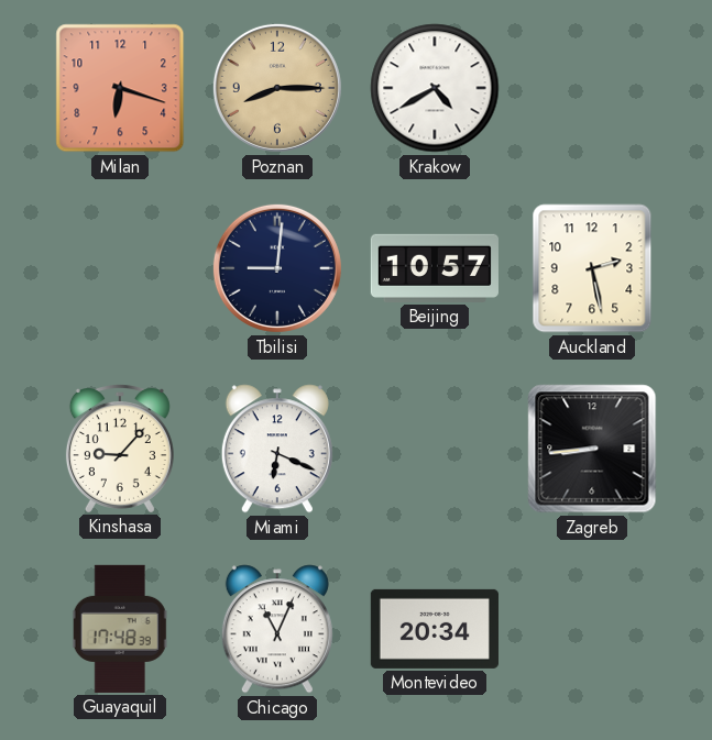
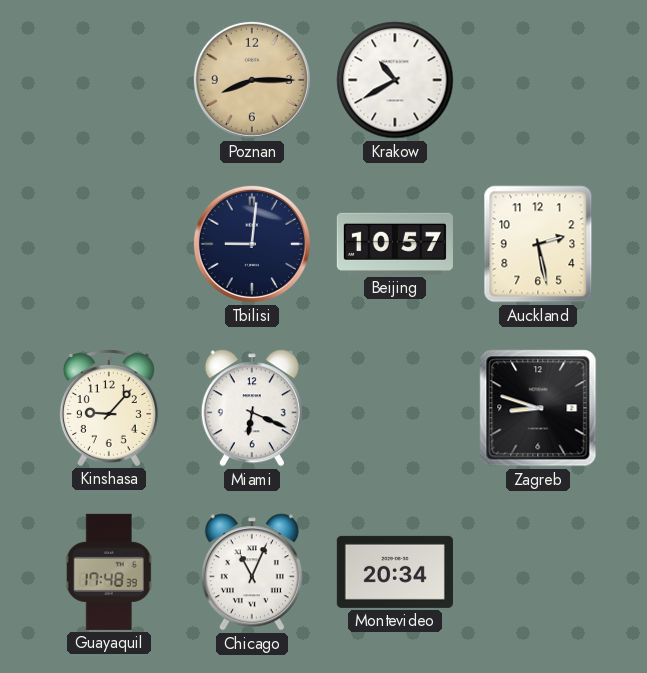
Milan: 6:18 -> none
Krakow: 4:40 -> 10:40
Zagreb: 8:44 -> 8:48
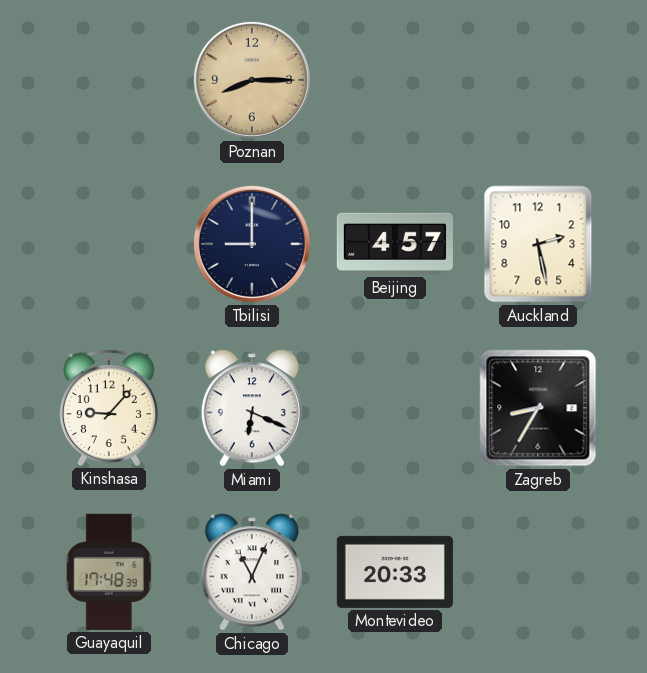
Krakow: 10:40 -> none
Tbilisi: 9:01 -> 9:00
Beijing: 10:57 -> 4:57
Zagreb: 8:48 -> 8:35
Montevideo: 20:34 -> 20:33
